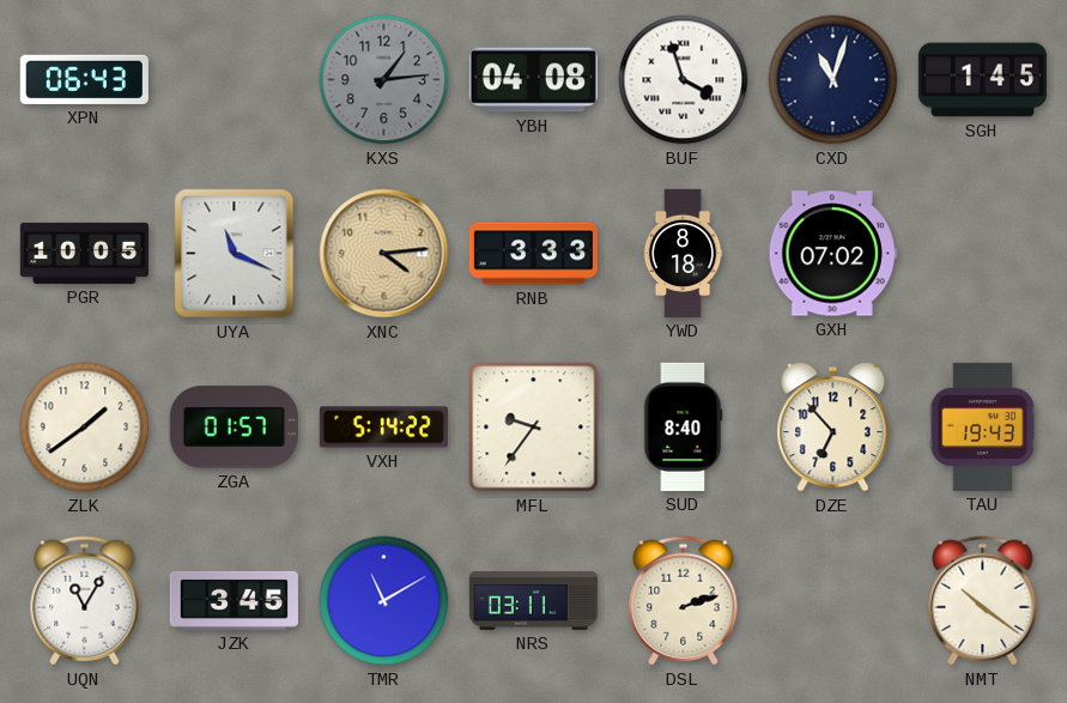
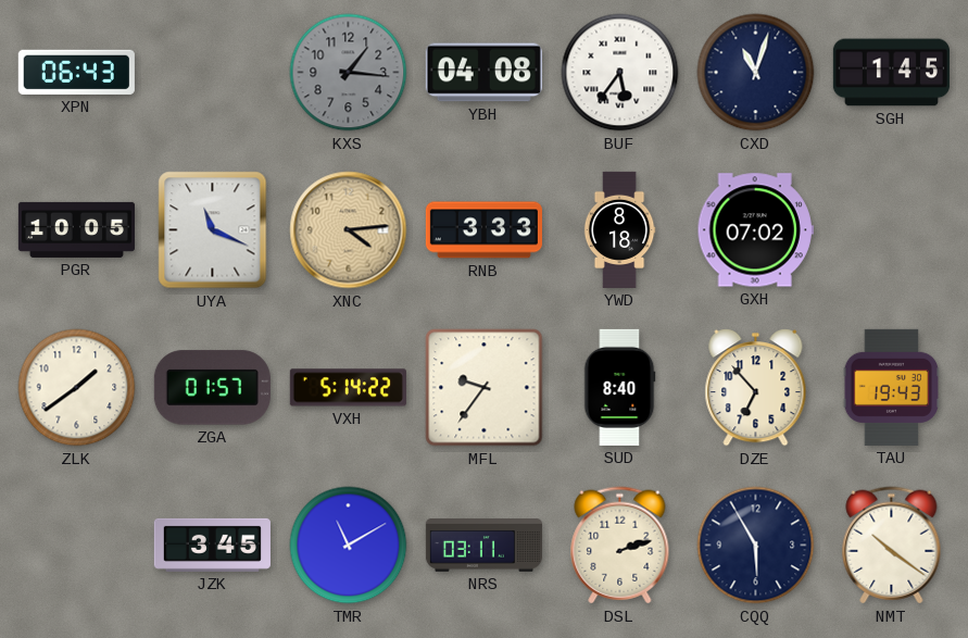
KXS: 1:14 -> 1:16
BUF: 3:57 -> 5:36
UQN: 11:05 -> none
CQQ: none -> 5:55
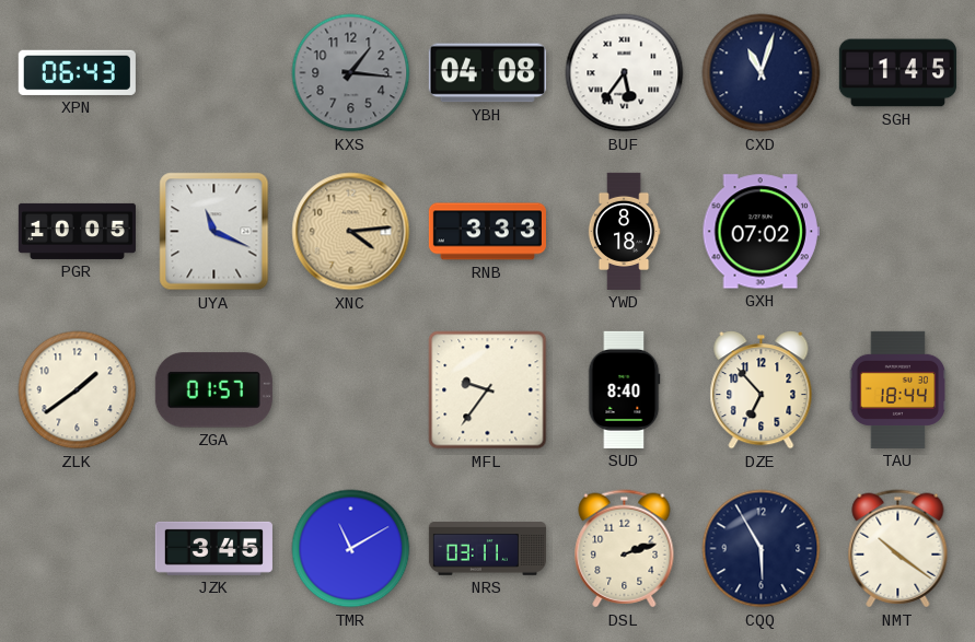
VXH: 5:14 -> none
TAU: 19:43 -> 18:44
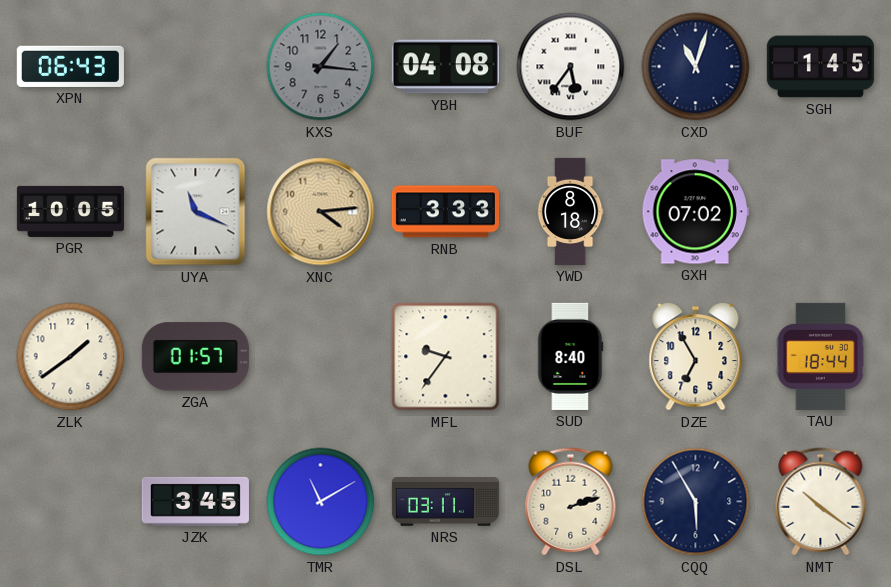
DZE: 6:53 -> 6:55
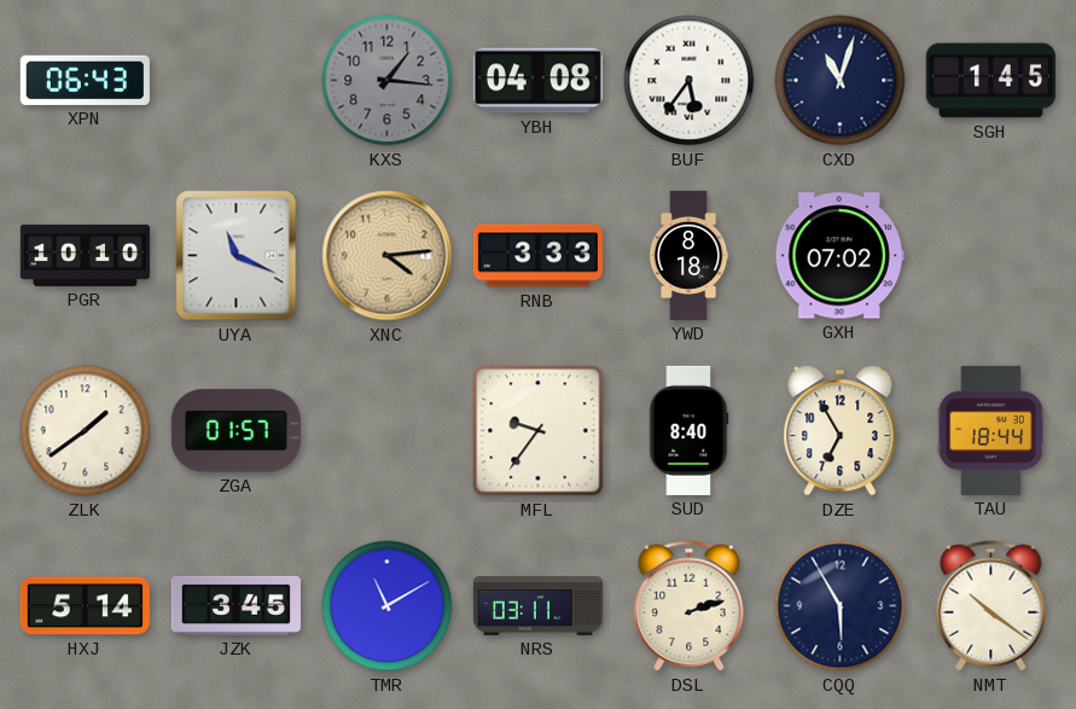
PGR: 10:05 -> 10:10
HXJ: none -> 5:14
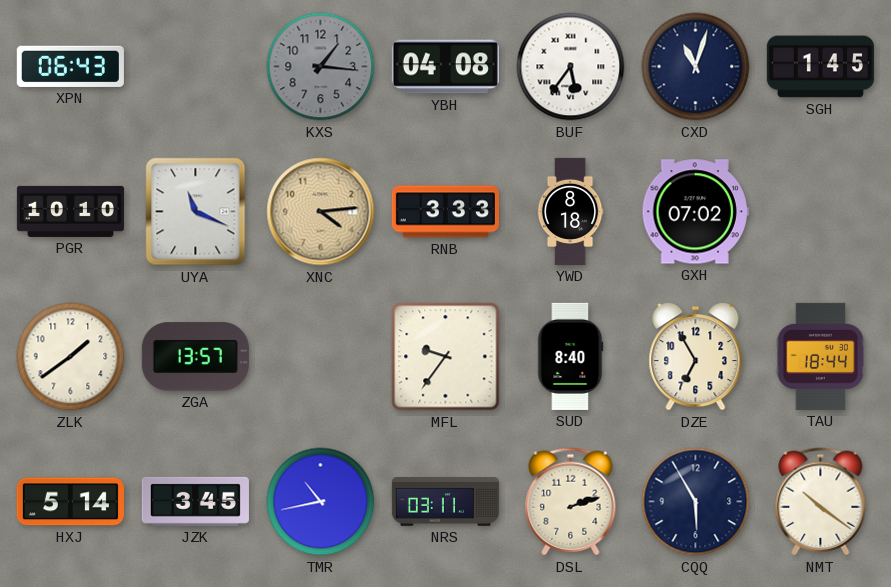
ZGA: 01:57 -> 13:57
TMR: 11:10 -> 10:43
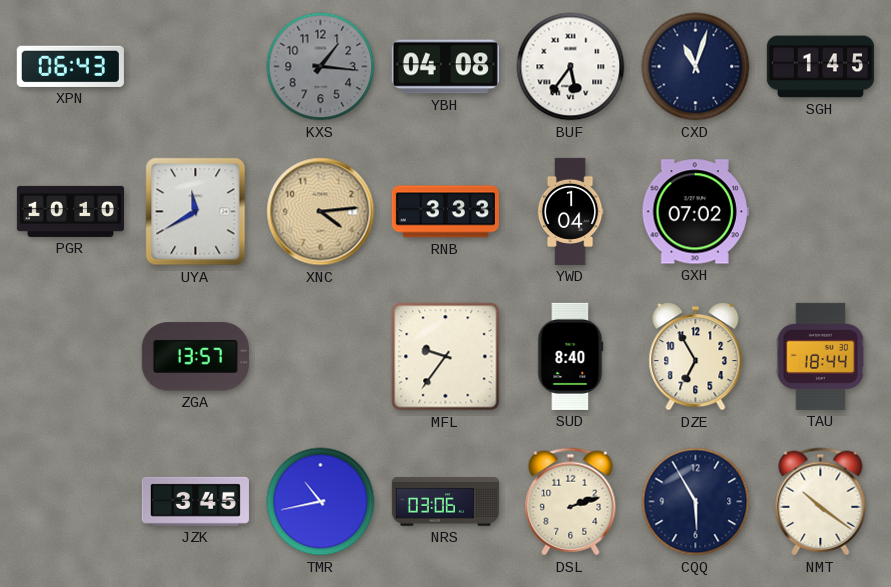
UYA: 11:19 -> 11:40
YWD: 8:18 -> 1:04
ZLK: 1:39 -> none
HXJ: 5:14 -> none
NRS: 03:11 -> 03:06
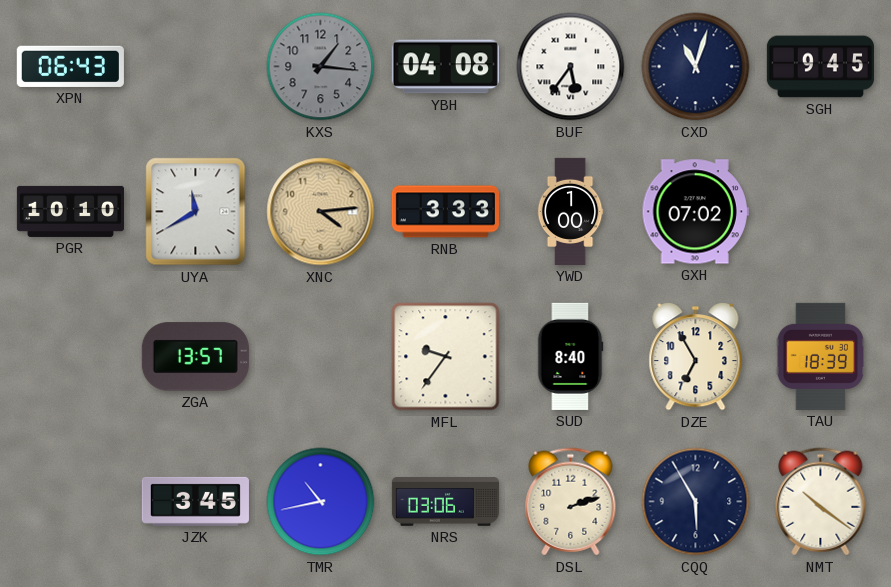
SGH: 1:45 -> 9:45
YWD: 1:04 -> 1:00
TAU: 18:44 -> 18:39
